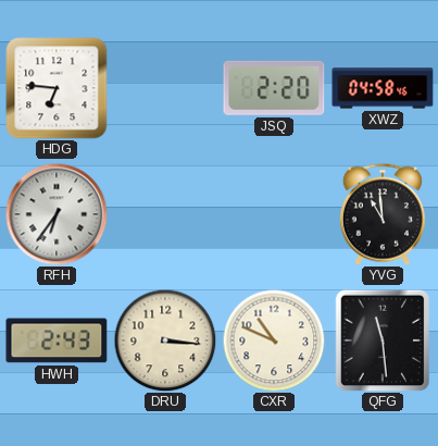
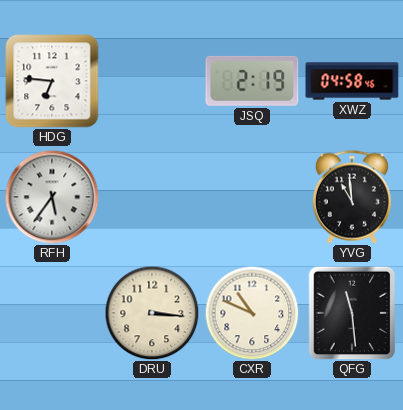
JSQ: 2:20 -> 2:19
RFH: 6:36 -> 5:36
HWH: 2:43 -> none
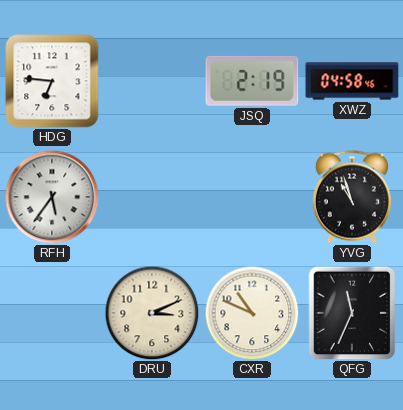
YVG: 10:59 -> 10:57
DRU: 3:16 -> 3:11
QFG: 11:29 -> 11:34
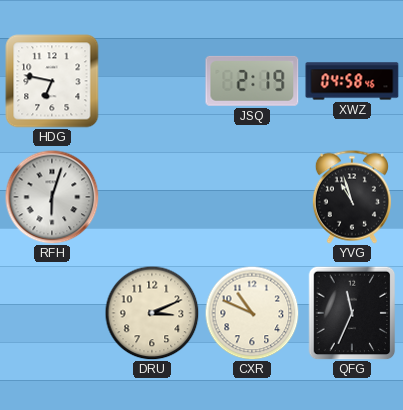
HDG: 6:46 -> 6:47
RFH: 5:36 -> 6:03
